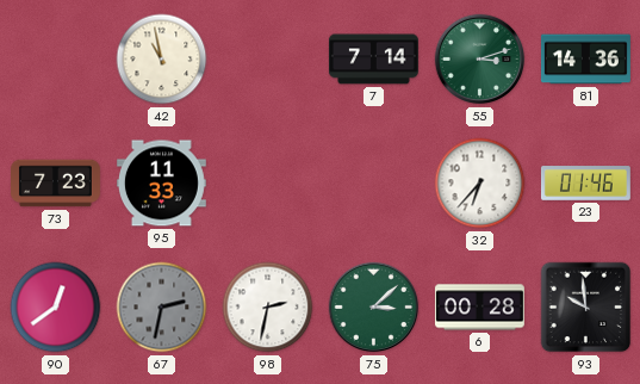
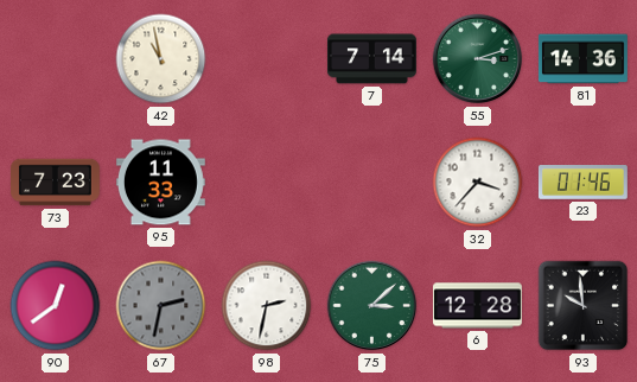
32: 6:37 -> 3:37
6: 00:28 -> 12:28
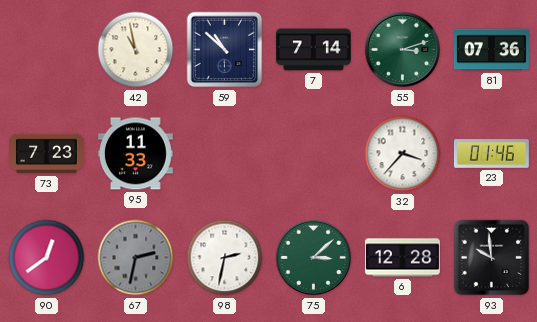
59: none -> 10:52
81: 14:36 -> 07:36
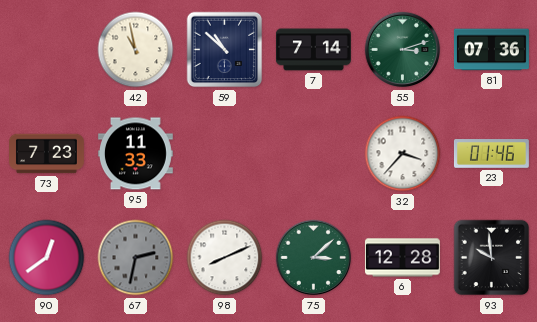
98: 2:32 -> 8:11
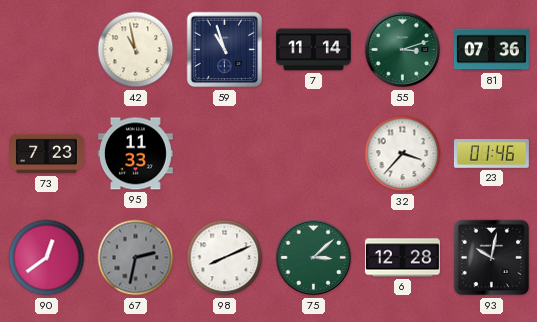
59: 10:52 -> 10:57
7: 7:14 -> 11:14
93: 9:59 -> 10:02
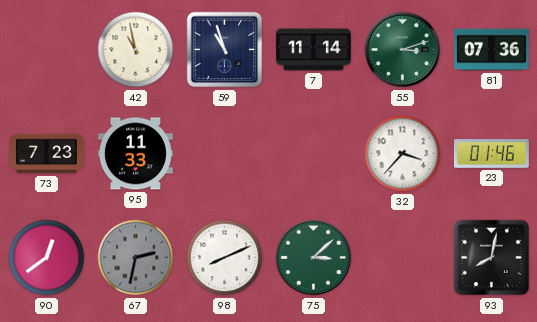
6: 12:28 -> none
93: 10:02 -> 8:02
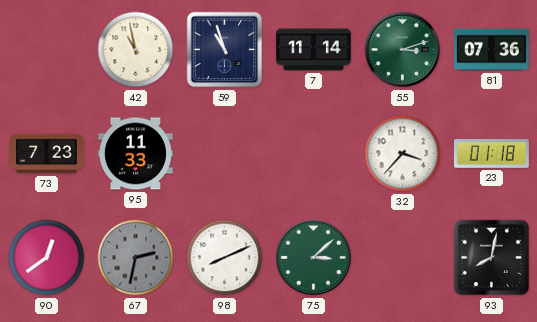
23: 01:46 -> 01:18
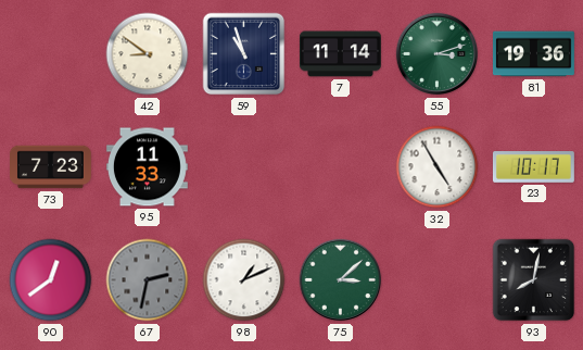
42: 10:58 -> 8:51
81: 07:36 -> 19:36
32: 3:37 -> 4:55
23: 01:18 -> 10:17
98: 8:11 -> 1:11
